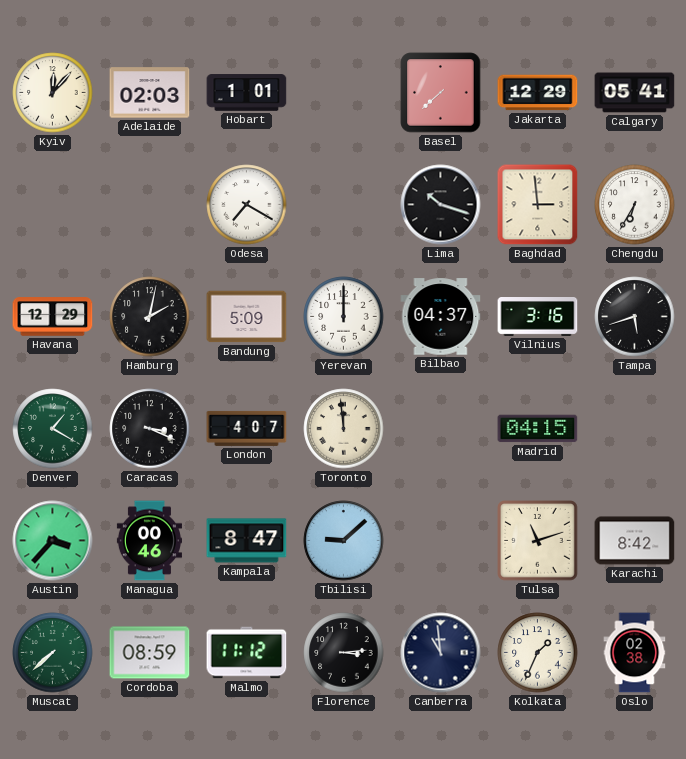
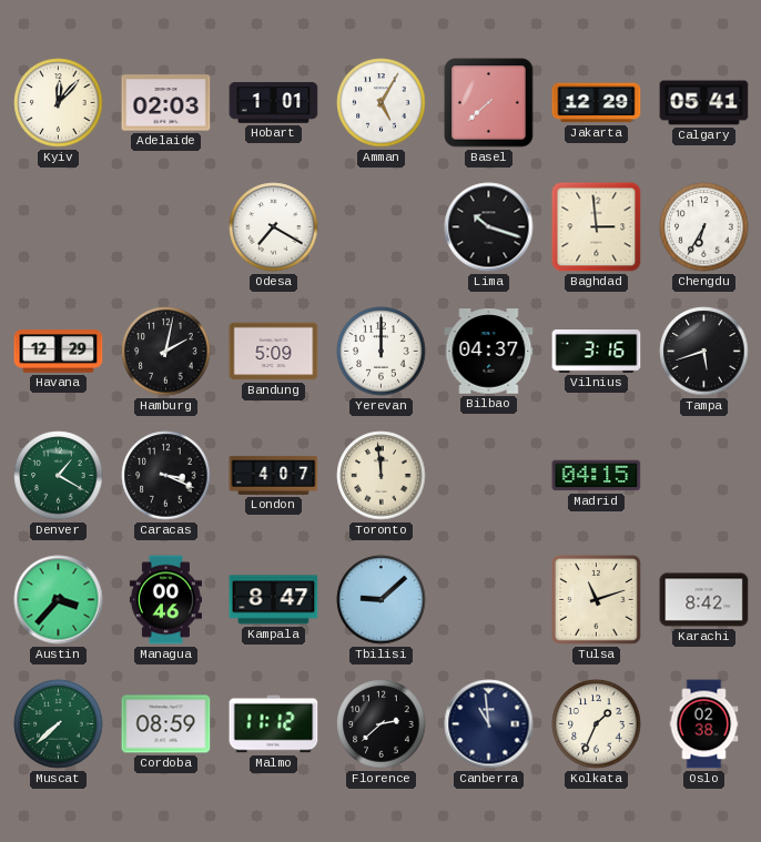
Amman: none -> 5:05
Florence: 3:14 -> 2:38
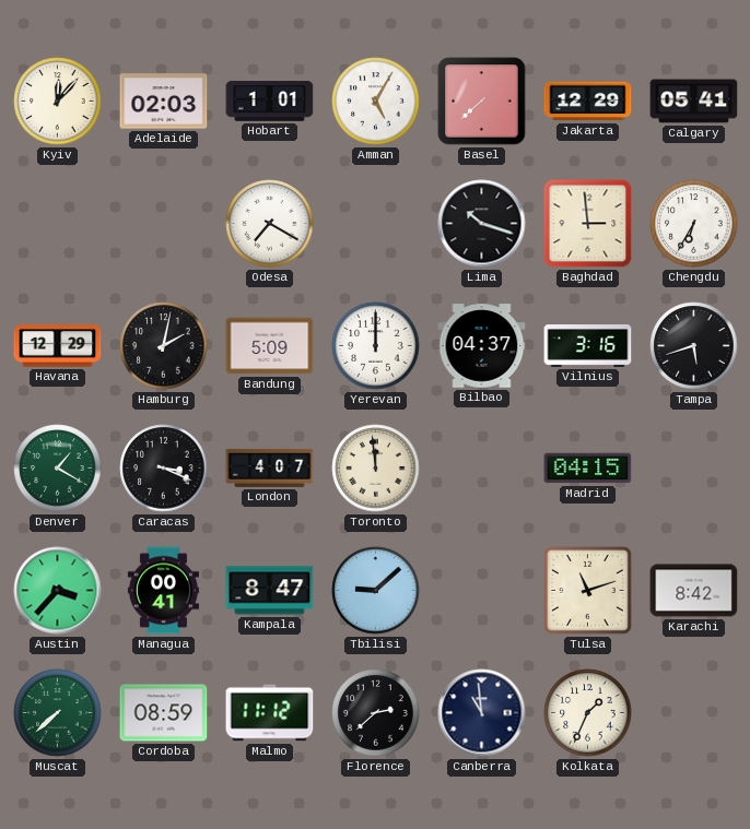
Managua: 00:46 -> 00:41
Oslo: 02:38 -> none
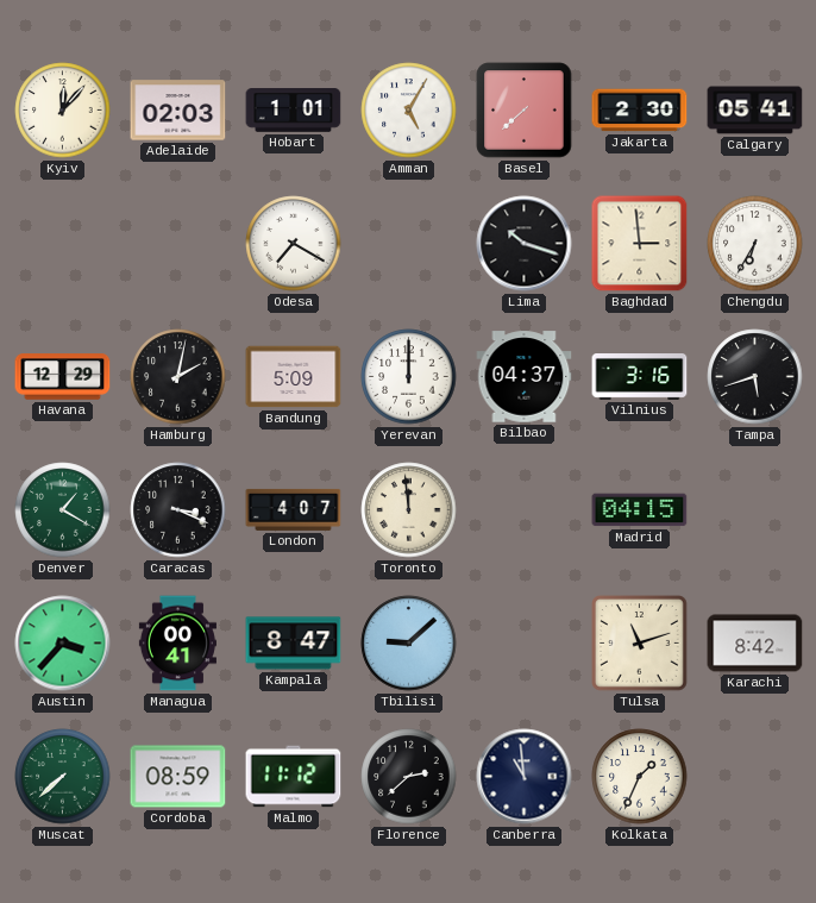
Jakarta: 12:29 -> 2:30
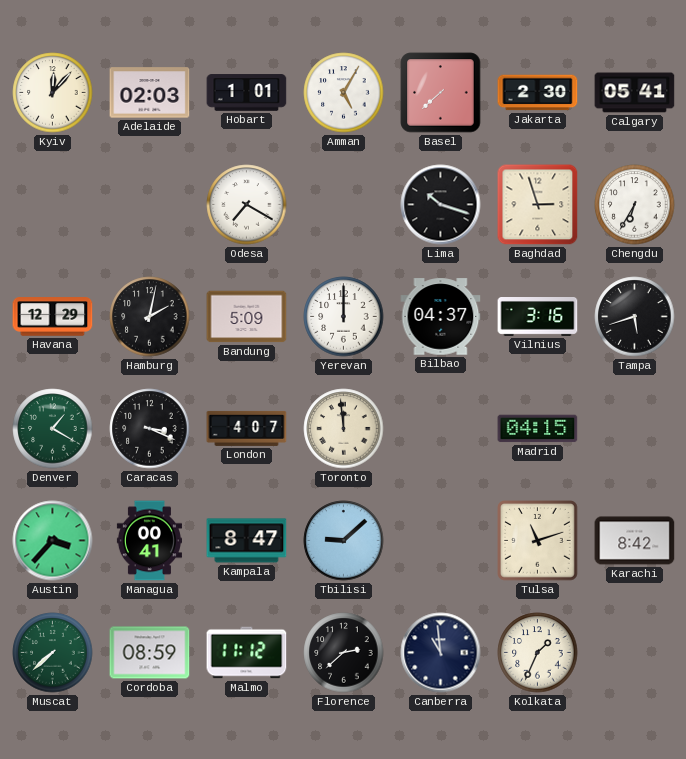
Baghdad: 2:59 -> 2:57
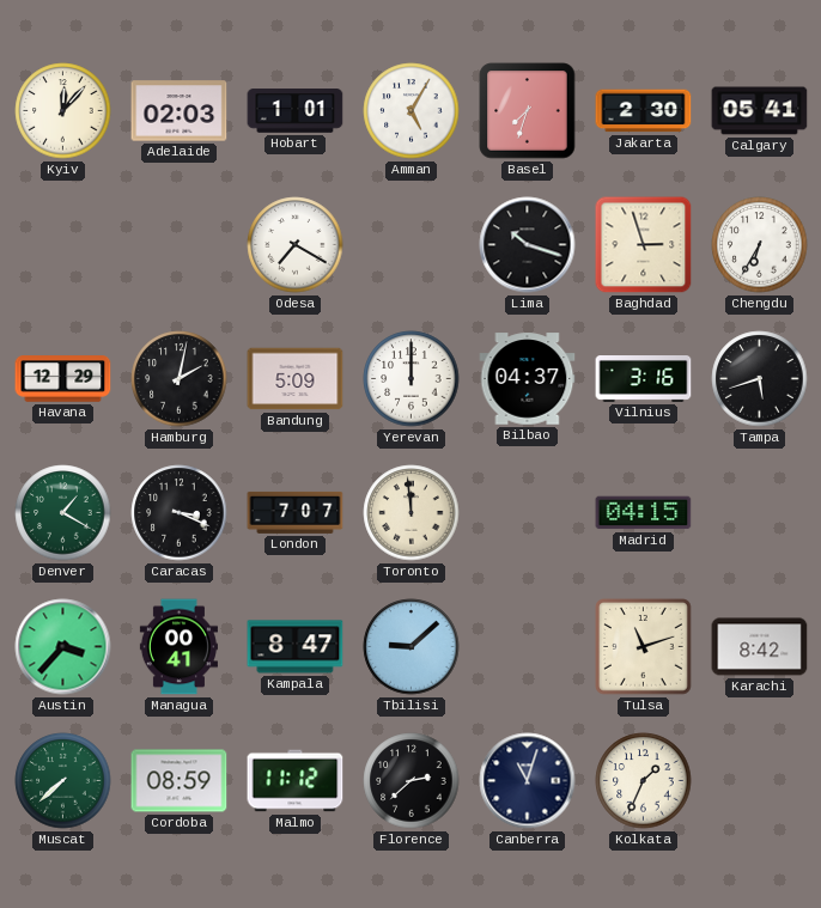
Basel: 7:38 -> 7:33
London: 4:07 -> 7:07
Canberra: 10:59 -> 11:03
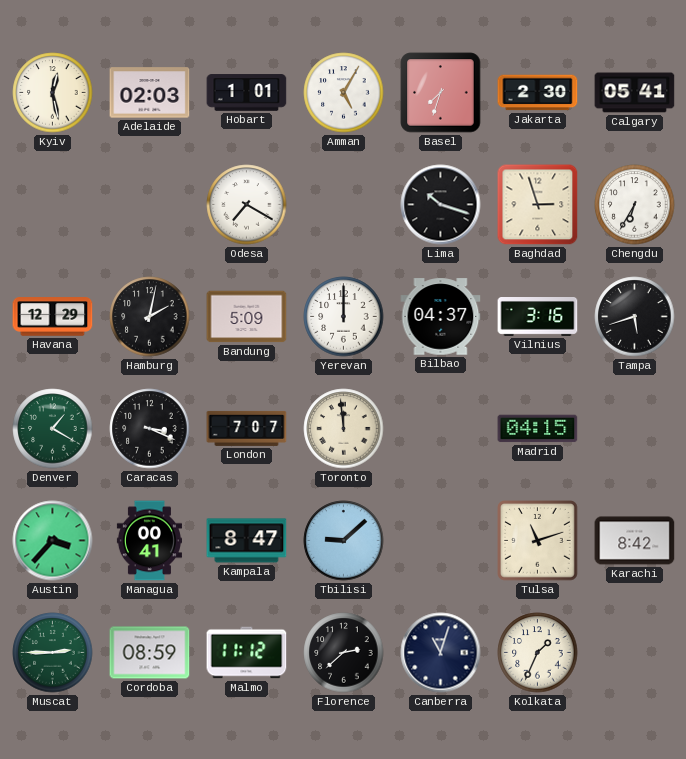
Kyiv: 12:07 -> 12:28
Muscat: 7:38 -> 2:45
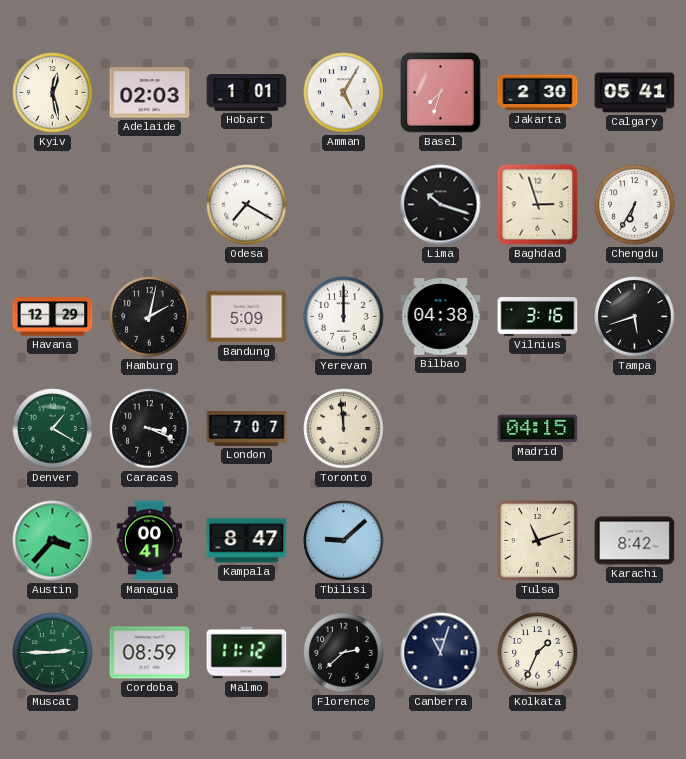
Bilbao: 04:37 -> 04:38
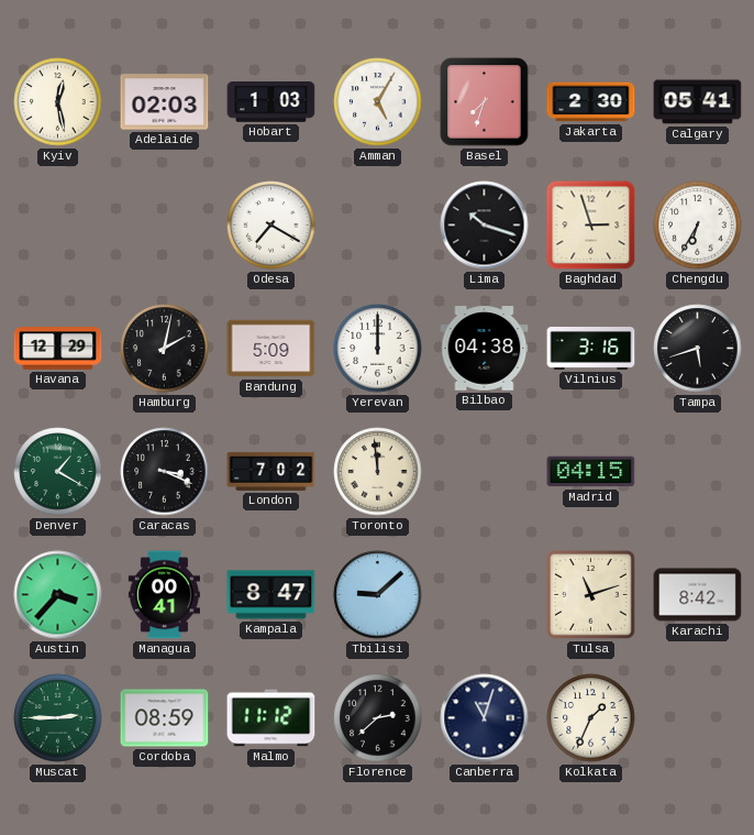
Hobart: 1:01 -> 1:03
London: 7:07 -> 7:02
